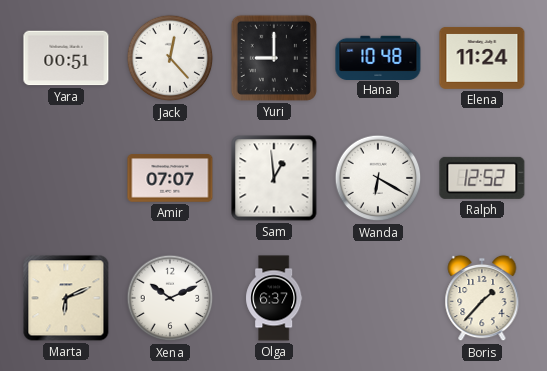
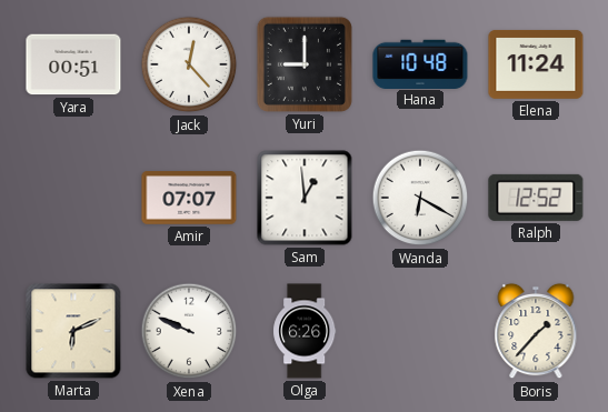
Xena: 10:11 -> 9:49
Olga: 6:37 -> 6:26
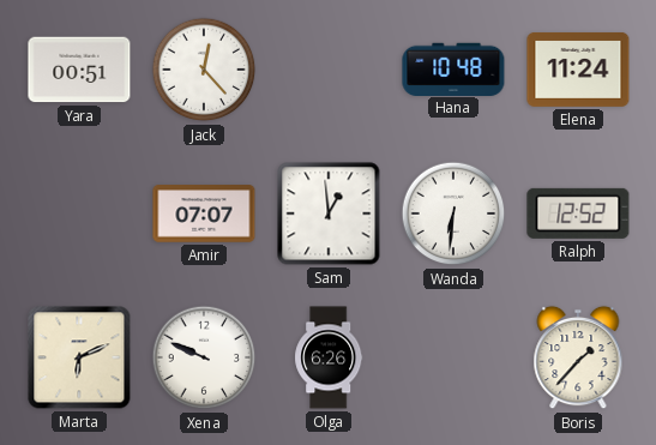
Yuri: 9:00 -> none
Wanda: 6:20 -> 6:31
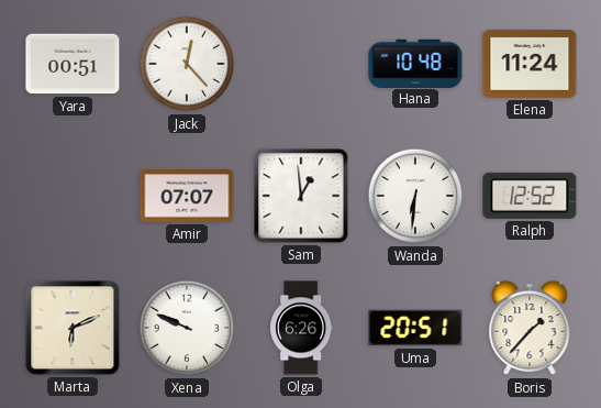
Uma: none -> 20:51
